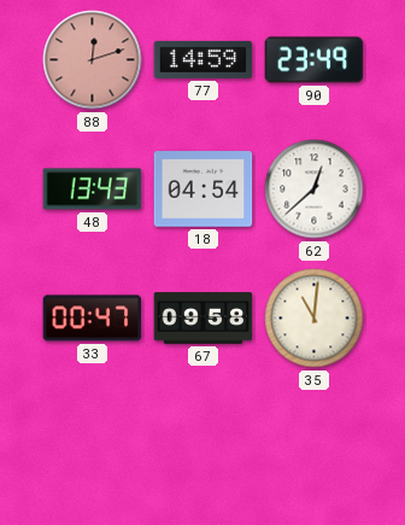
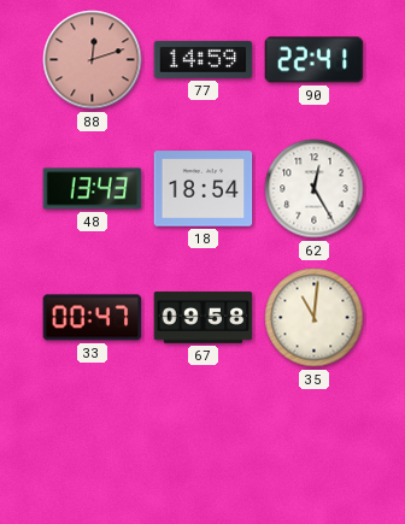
90: 23:49 -> 22:41
18: 04:54 -> 18:54
62: 12:38 -> 12:25
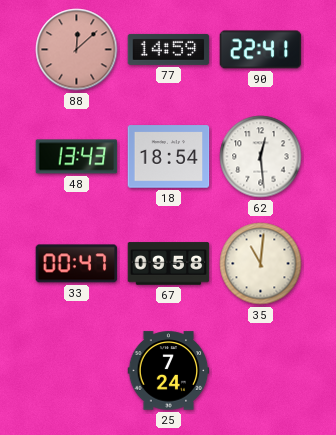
88: 12:12 -> 12:08
62: 12:25 -> 12:29
25: none -> 7:24
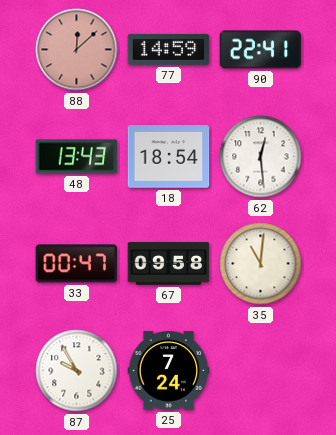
87: none -> 9:55
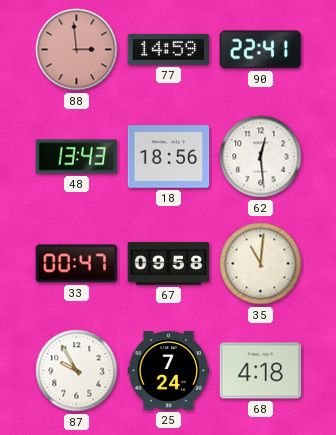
88: 12:08 -> 2:59
18: 18:54 -> 18:56
68: none -> 4:18
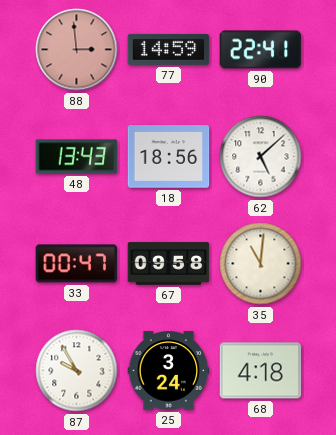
62: 12:29 -> 5:08
25: 7:24 -> 3:24
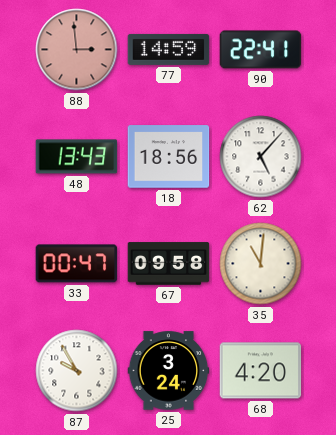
62: 5:08 -> 5:07
68: 4:18 -> 4:20
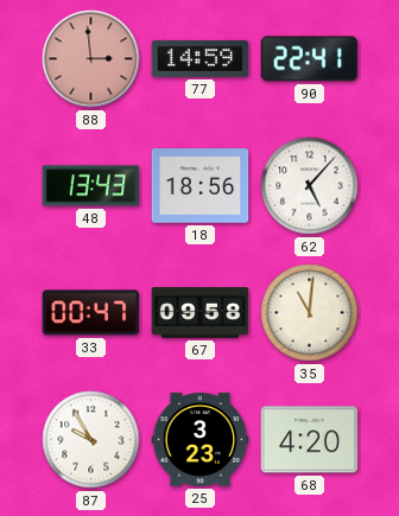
25: 3:24 -> 3:23
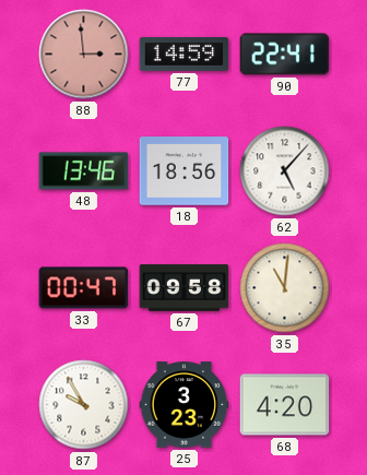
48: 13:43 -> 13:46
